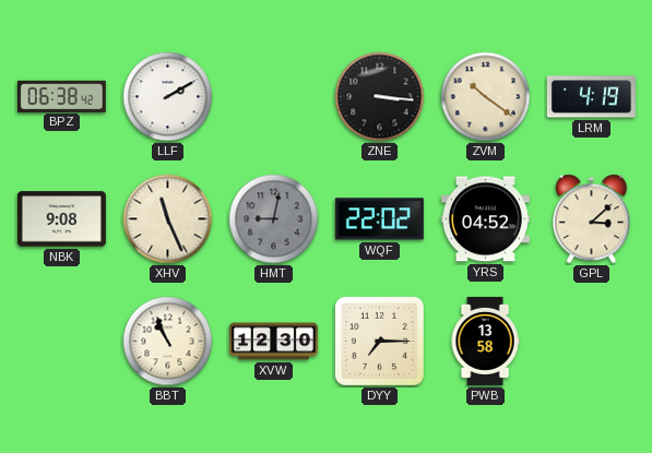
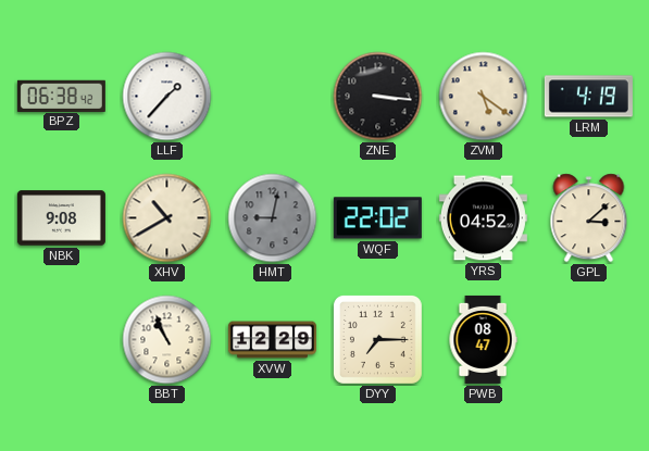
LLF: 2:10 -> 1:37
ZVM: 10:21 -> 5:21
XHV: 11:26 -> 10:40
XVW: 12:30 -> 12:29
PWB: 13:58 -> 08:47
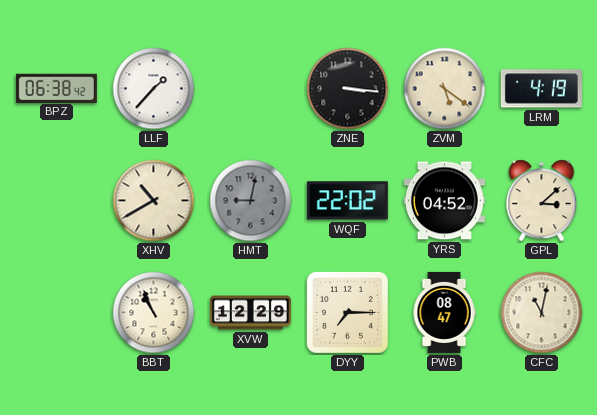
NBK: 9:08 -> none
CFC: none -> 11:02
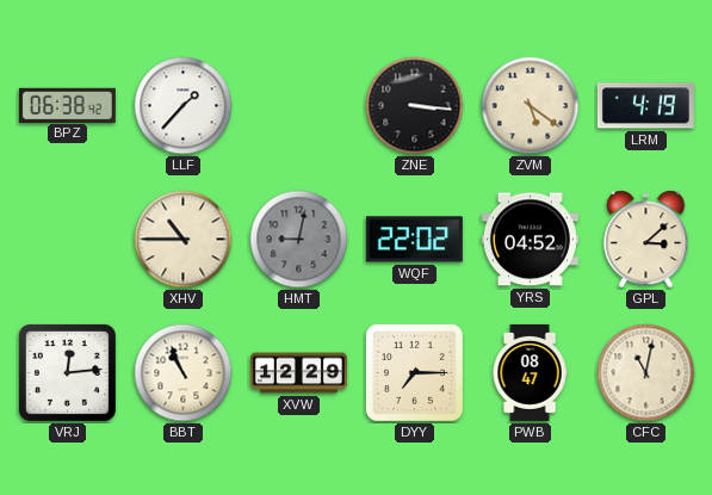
XHV: 10:40 -> 10:45
VRJ: none -> 12:14
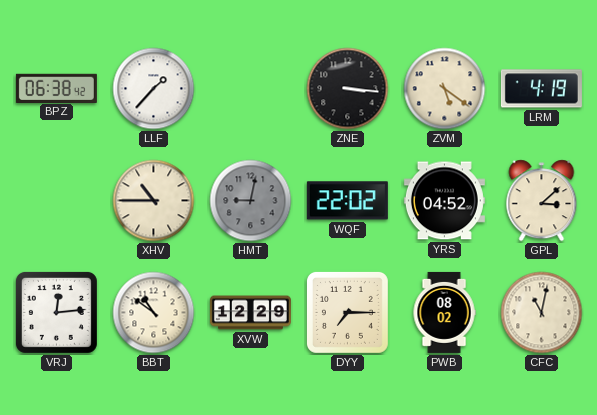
BBT: 10:56 -> 10:51
PWB: 08:47 -> 08:02
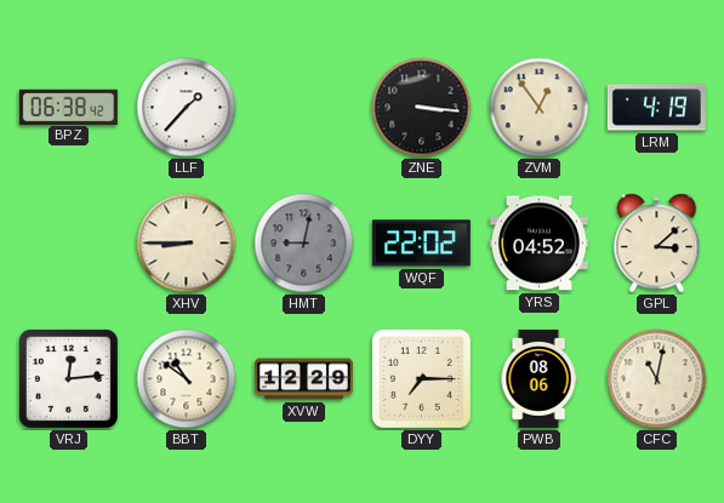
ZVM: 5:21 -> 12:54
XHV: 10:45 -> 8:45
PWB: 08:02 -> 08:06
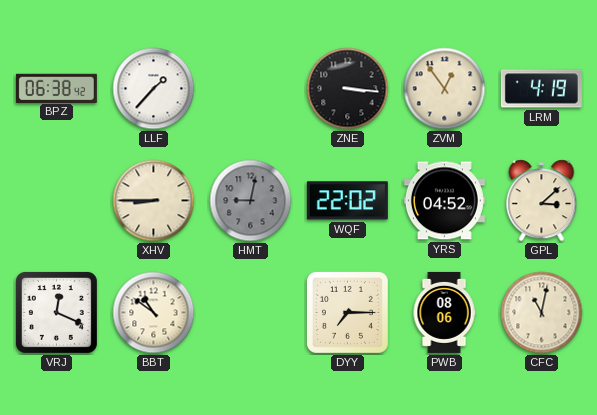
VRJ: 12:14 -> 12:19
XVW: 12:29 -> none
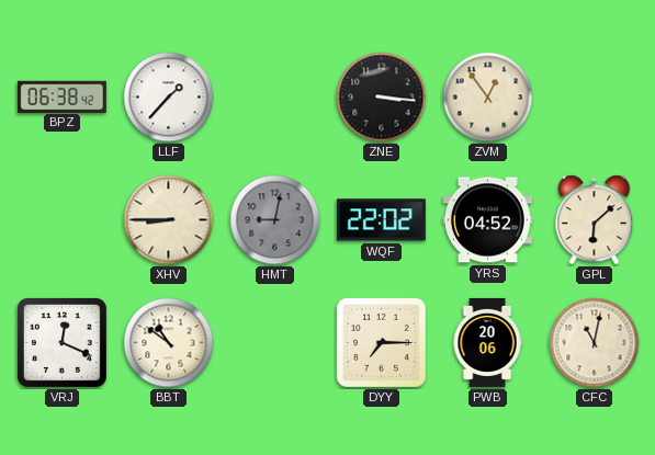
LRM: 4:19 -> none
GPL: 3:08 -> 6:08
PWB: 08:06 -> 20:06
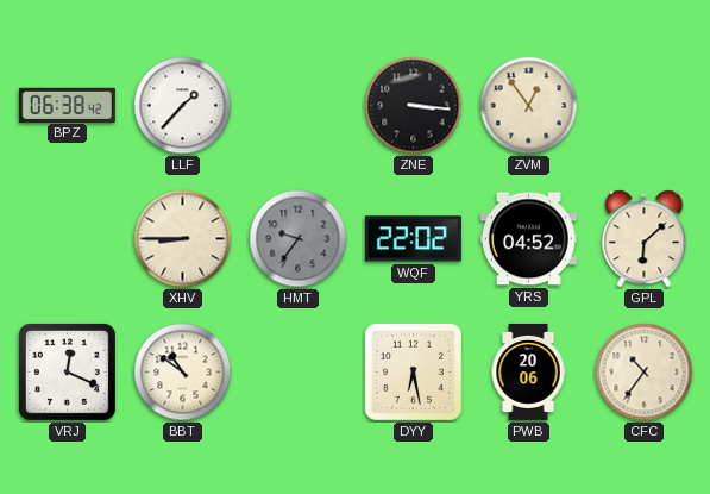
HMT: 9:02 -> 9:36
DYY: 7:15 -> 6:28
CFC: 11:02 -> 10:36
